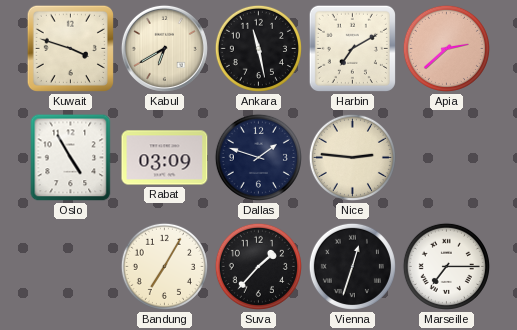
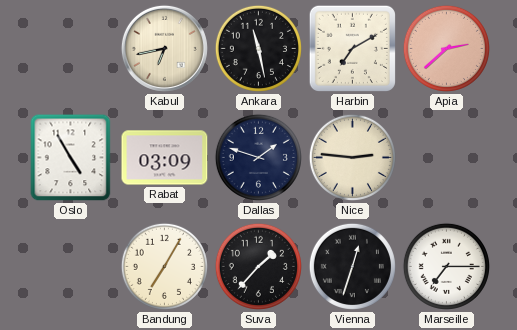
Kuwait: 3:48 -> none
Kabul: 6:40 -> 6:43
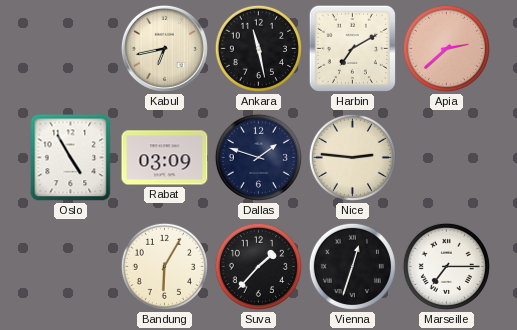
Bandung: 7:05 -> 6:05
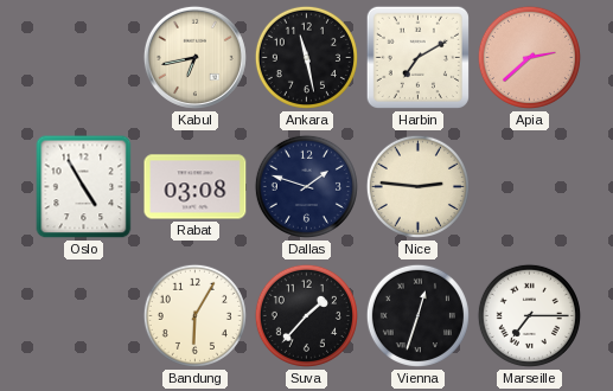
Rabat: 03:09 -> 03:08
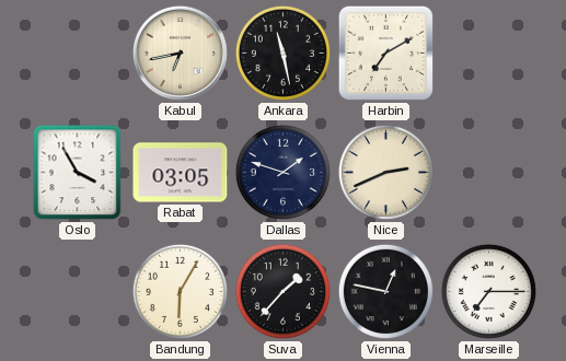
Apia: 2:38 -> none
Oslo: 4:55 -> 3:55
Rabat: 03:08 -> 03:05
Nice: 2:46 -> 2:41
Vienna: 12:33 -> 12:47
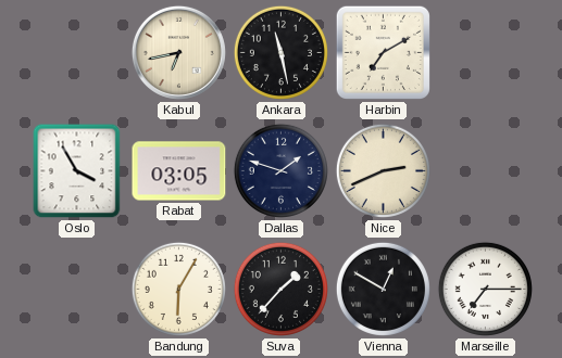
Vienna: 12:47 -> 12:50
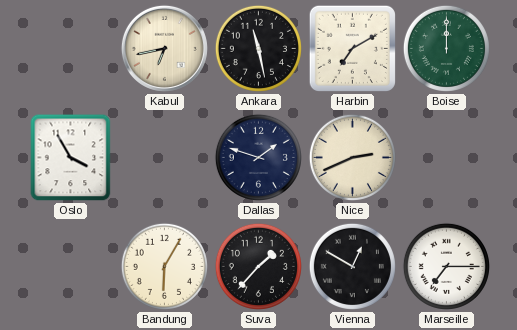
Boise: none -> 12:00
Rabat: 03:05 -> none
